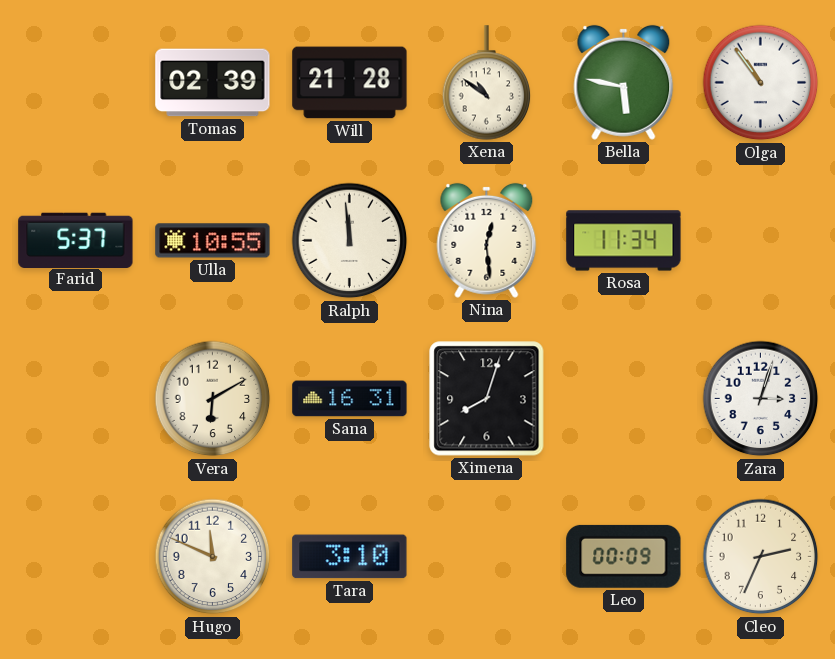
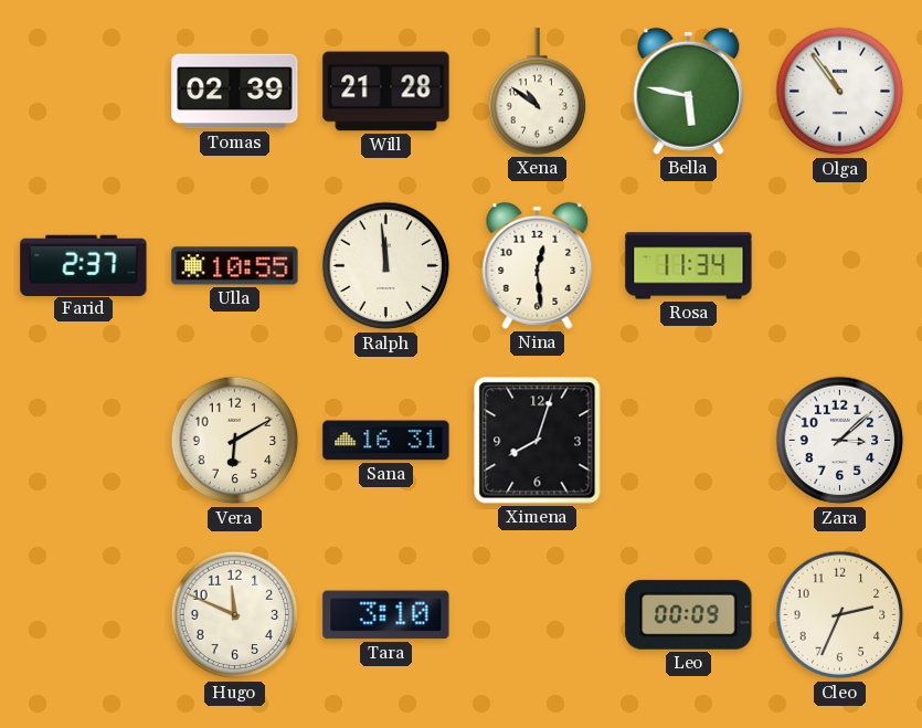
Farid: 5:37 -> 2:37
Zara: 3:03 -> 3:08
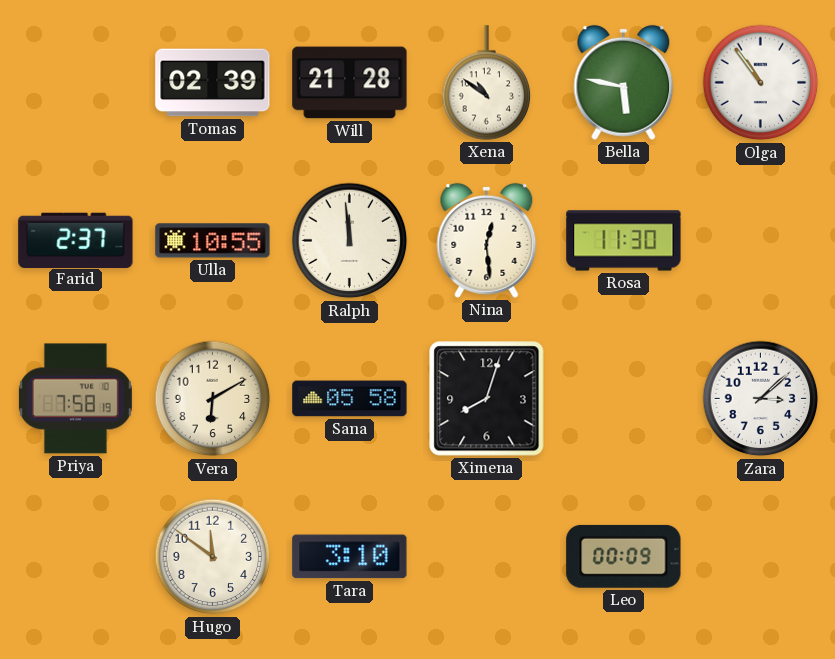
Rosa: 11:34 -> 11:30
Priya: none -> 7:58
Sana: 16:31 -> 05:58
Hugo: 11:49 -> 11:51
Cleo: 2:34 -> none
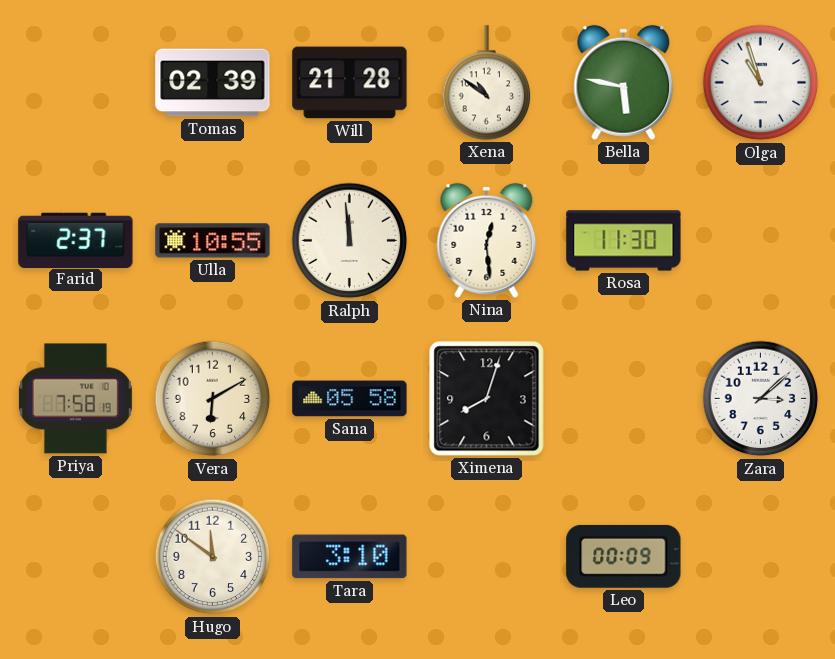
Olga: 10:54 -> 10:57
